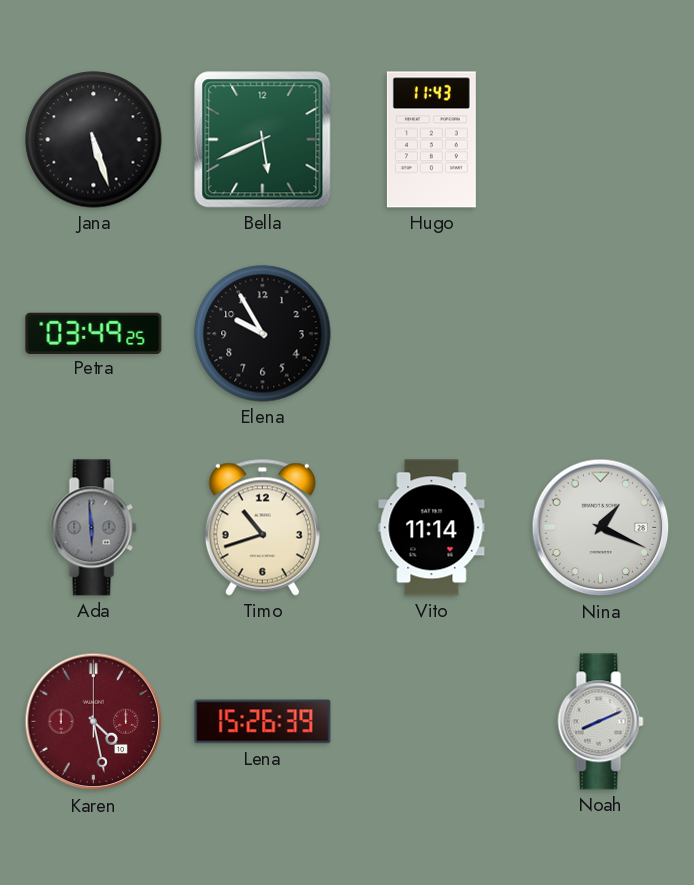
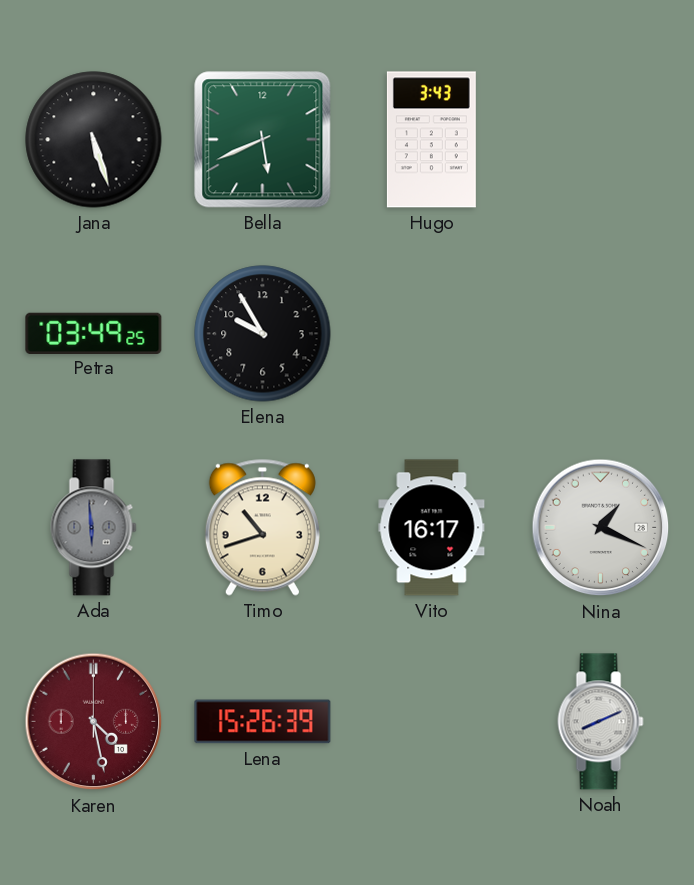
Hugo: 11:43 -> 3:43
Vito: 11:14 -> 16:17
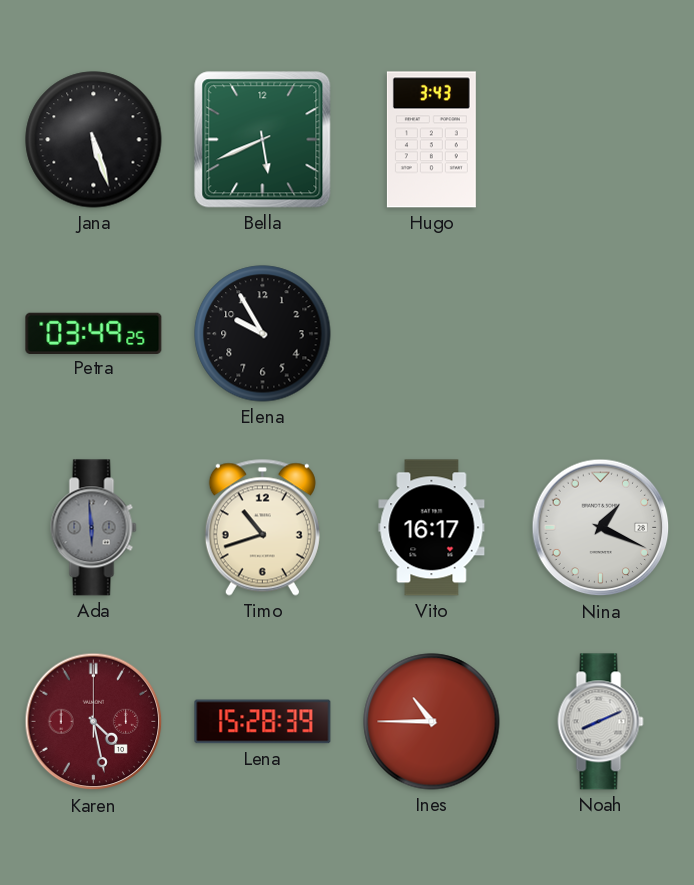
Lena: 15:26 -> 15:28
Ines: none -> 10:45
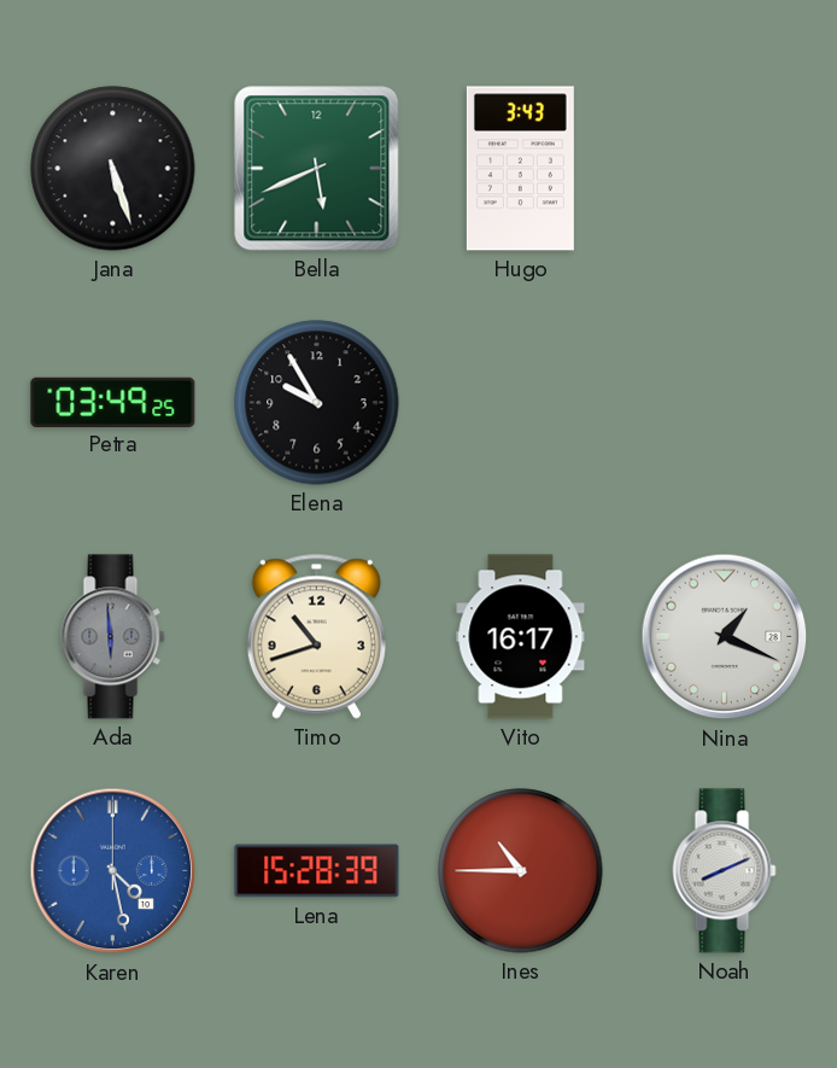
Karen dial: burgundy -> blue
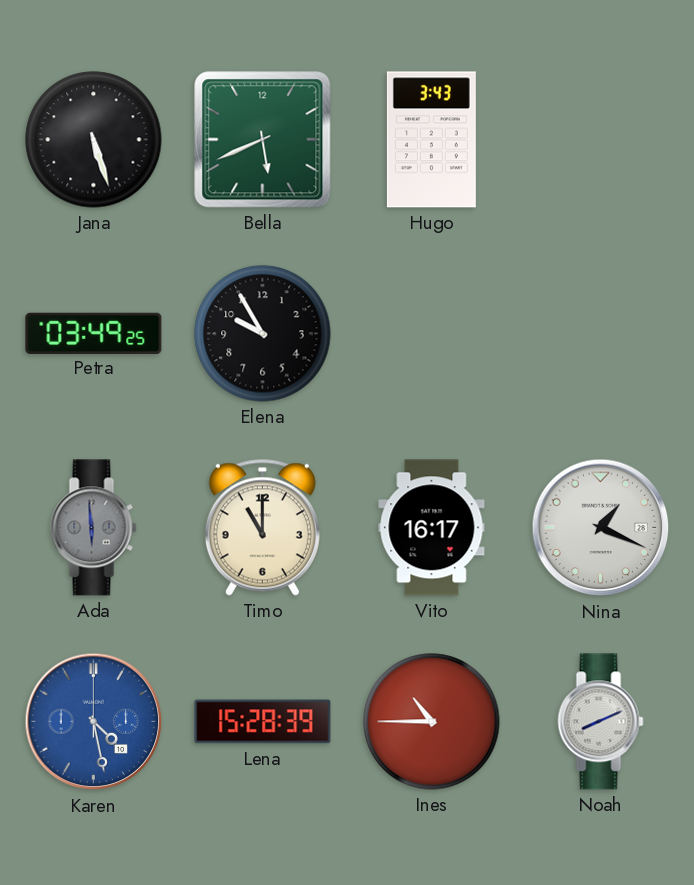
Timo: 10:42 -> 11:00
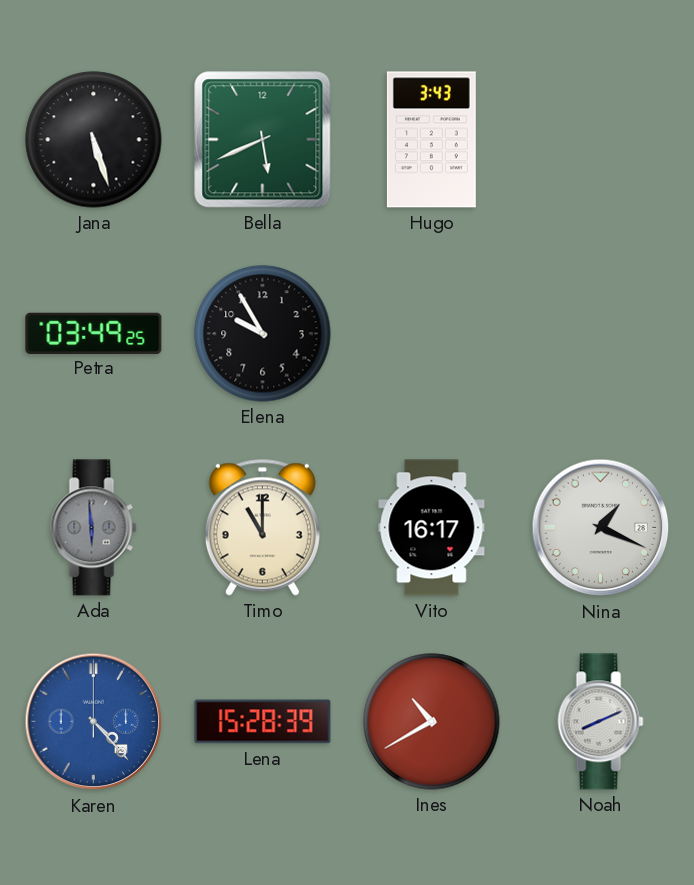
Karen: 4:28 -> 4:23
Ines: 10:45 -> 10:40
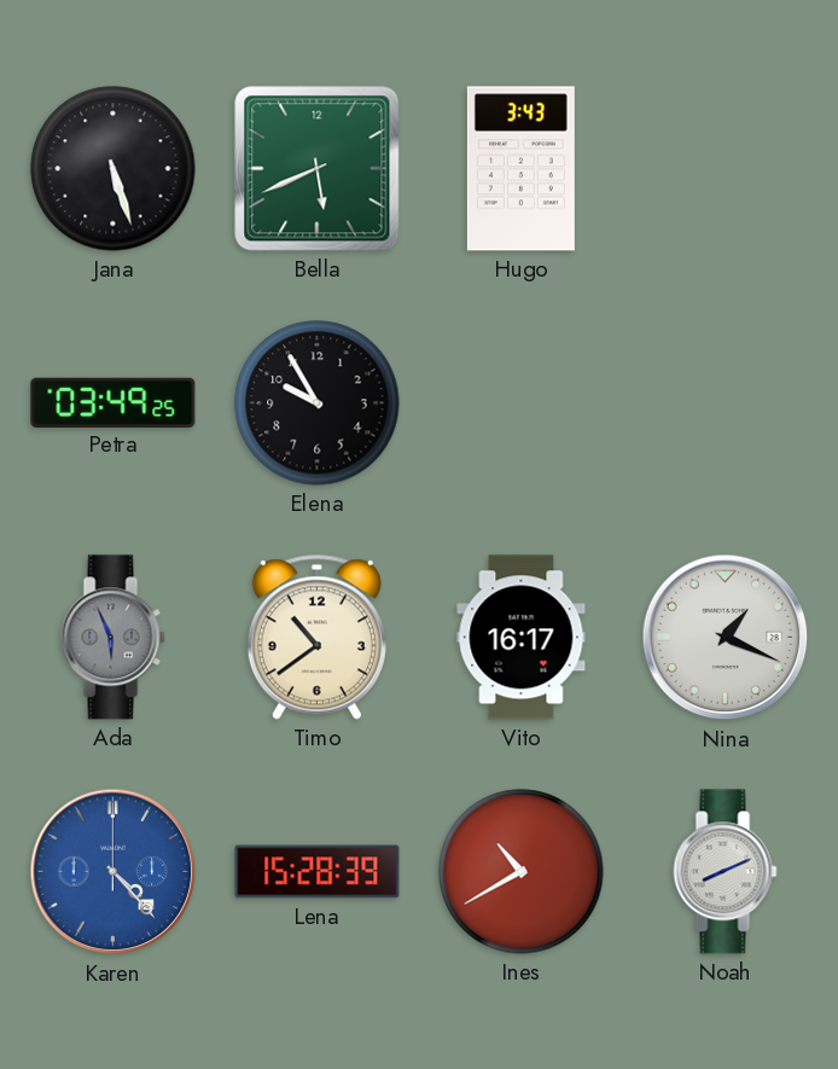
Ada: 5:59 -> 5:56
Timo: 11:00 -> 10:39
